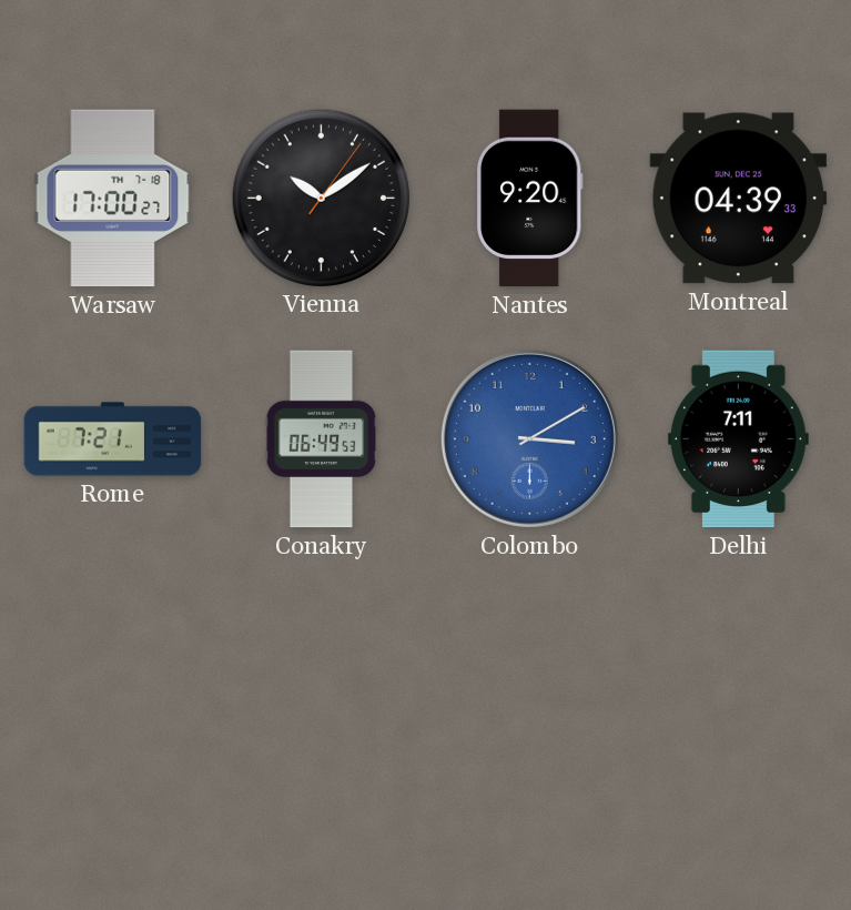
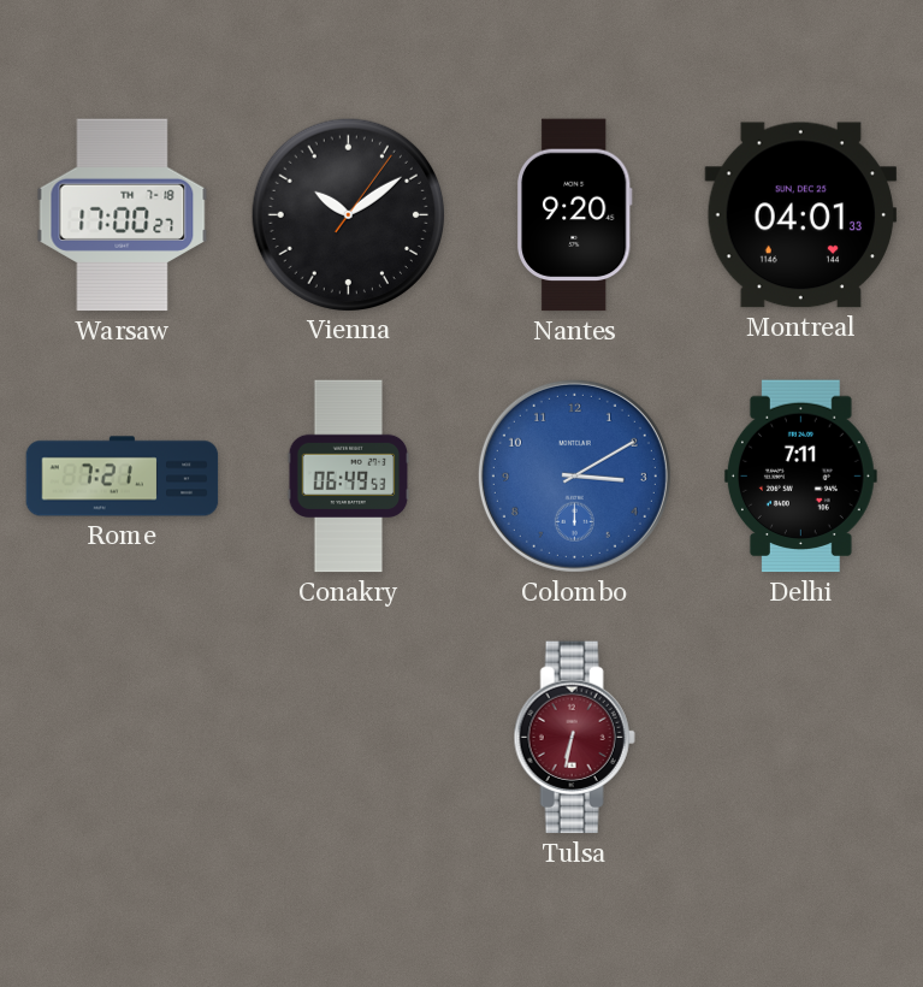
Montreal: 04:39 -> 04:01
Tulsa: none -> 6:32
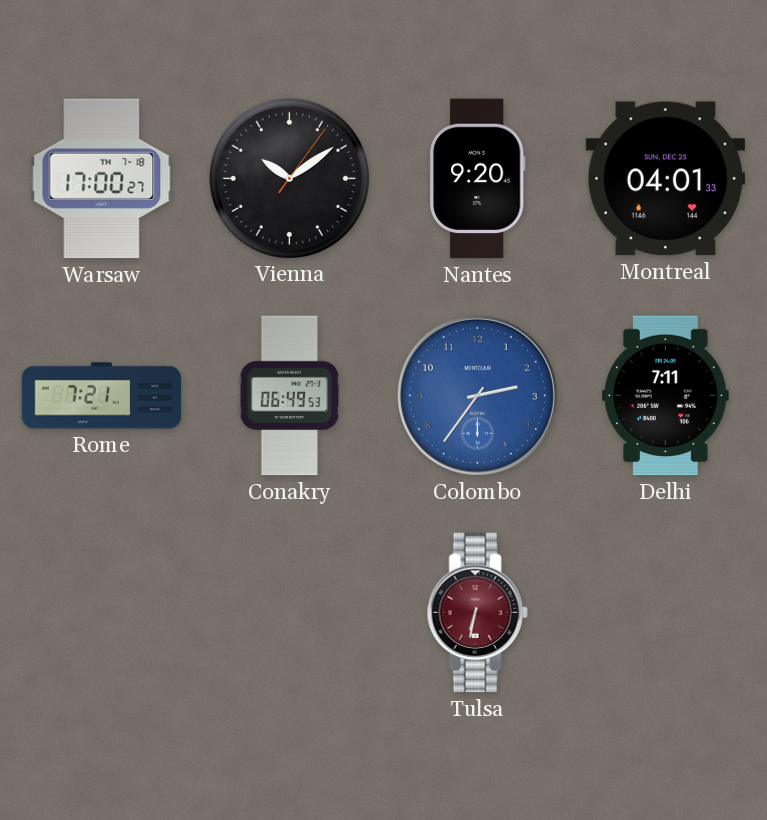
Colombo: 3:10 -> 2:36
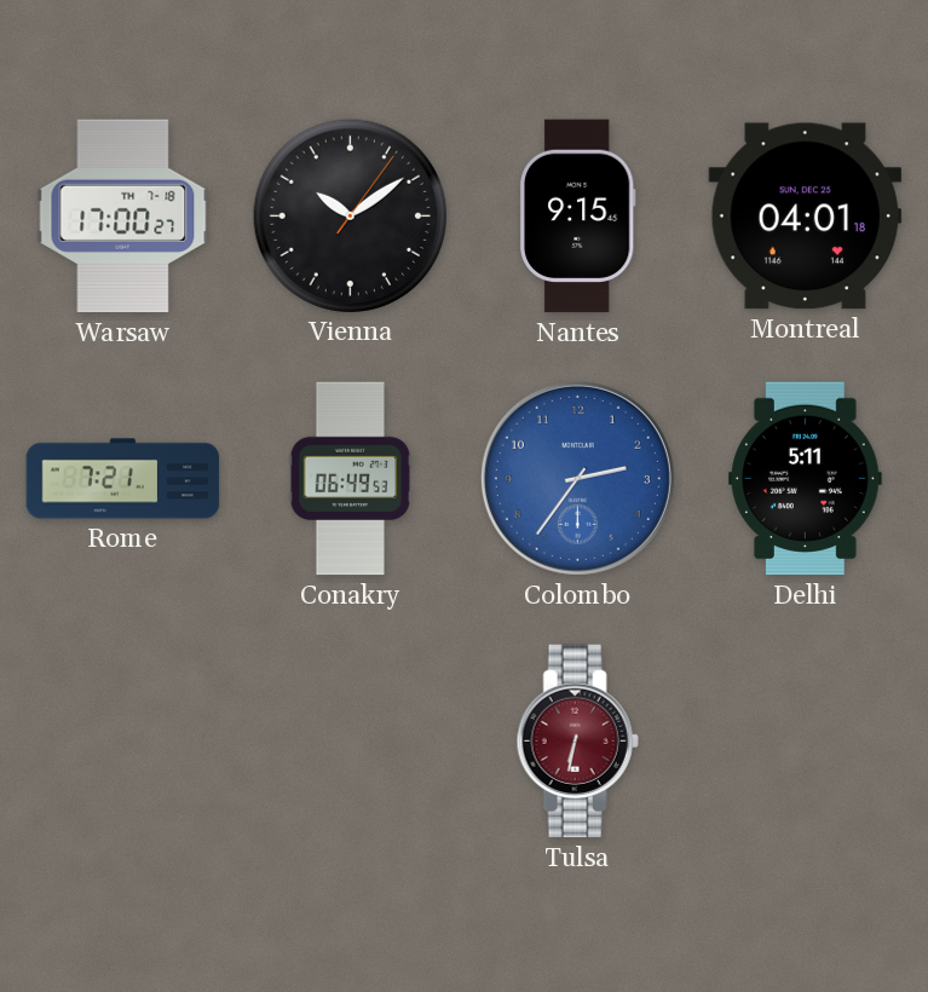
Nantes: 9:20 -> 9:15
Montreal: 04:01:33 -> 04:01:18
Delhi: 7:11 -> 5:11
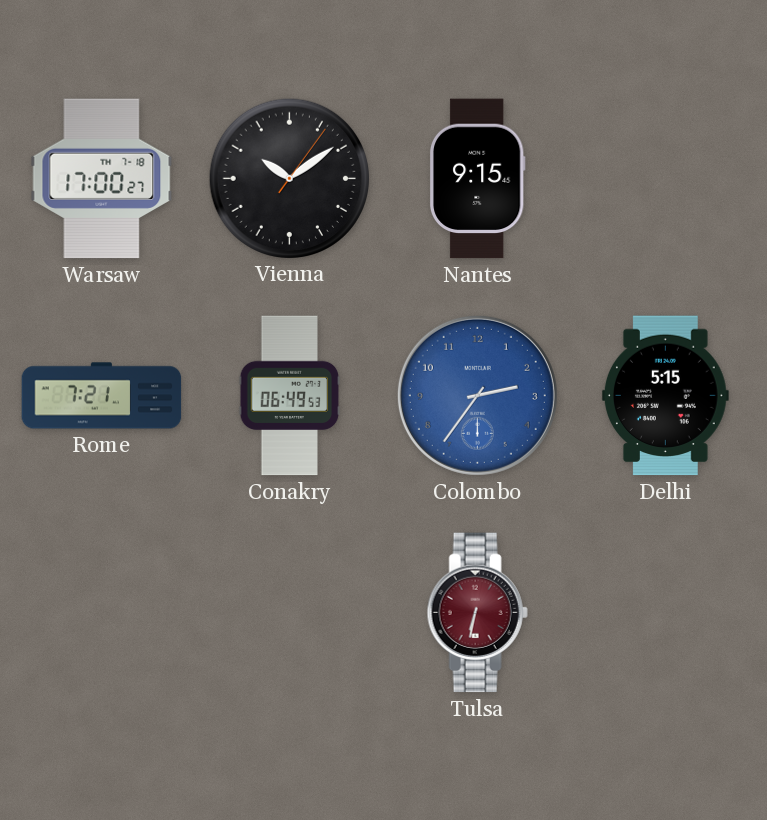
Montreal: 04:01 -> none
Delhi: 5:11 -> 5:15
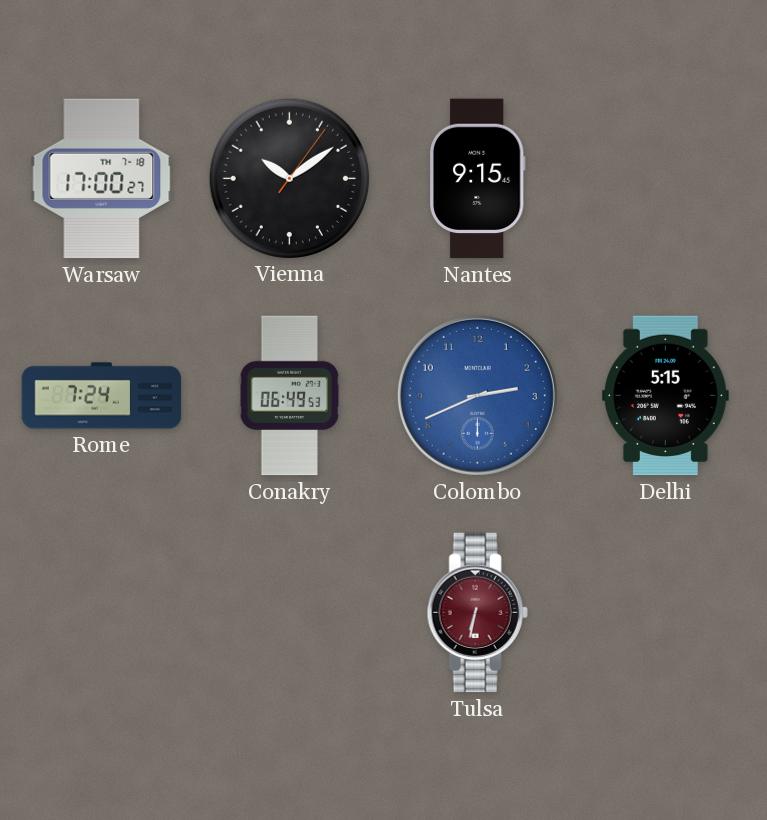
Rome: 7:21 -> 7:24
Colombo: 2:36 -> 2:41
